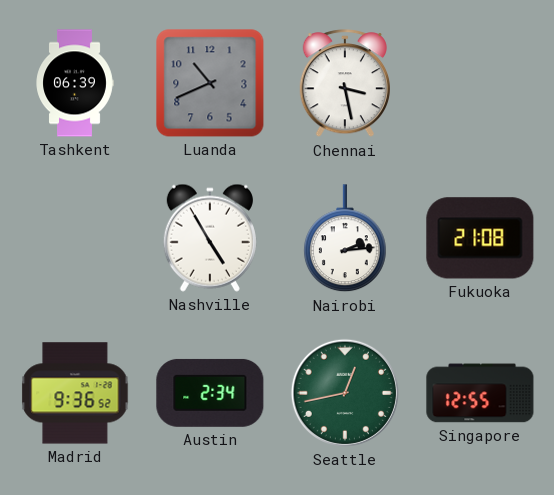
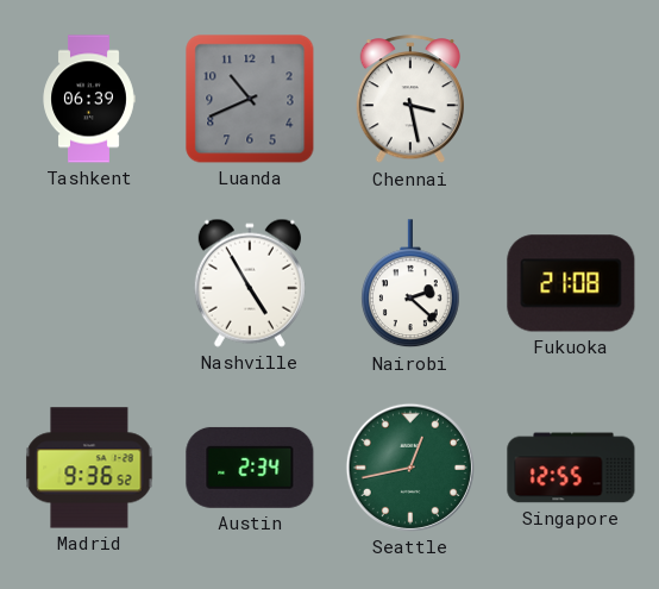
Nairobi: 2:14 -> 2:22
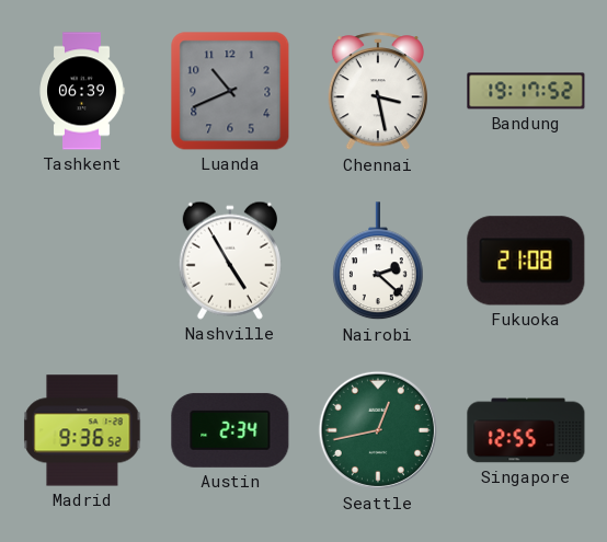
Bandung: none -> 19:17
